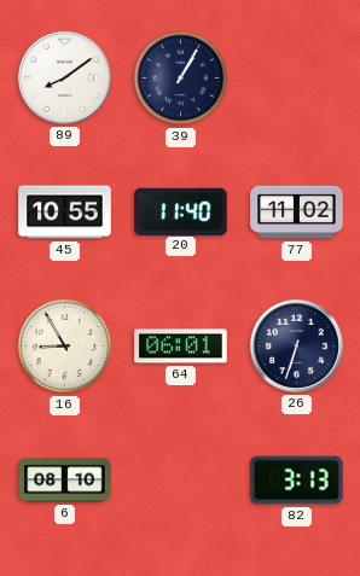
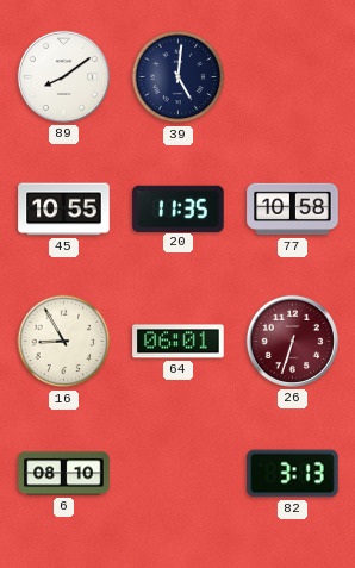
39: 1:05 -> 5:01
20: 11:40 -> 11:35
77: 11:02 -> 10:58
26 dial: navy -> burgundy
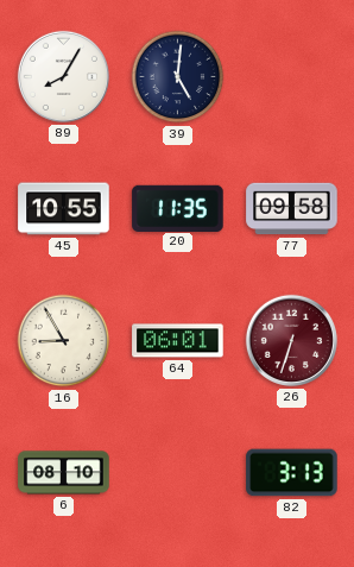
89: 8:09 -> 8:05
77: 10:58 -> 09:58
